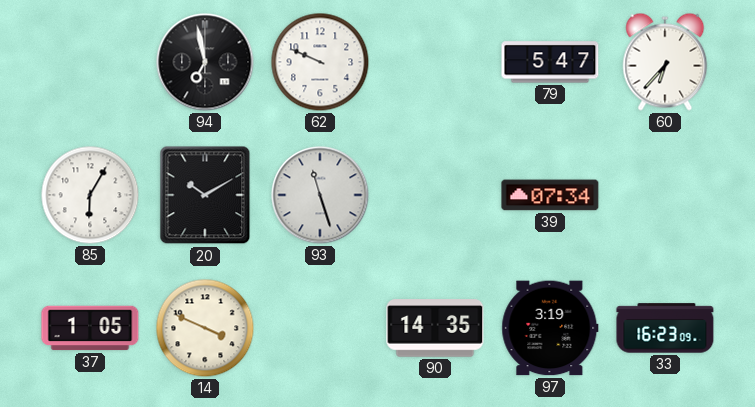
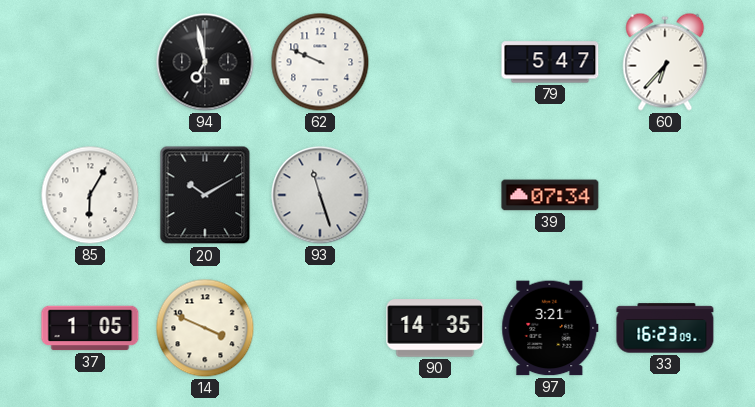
97: 3:19 -> 3:21
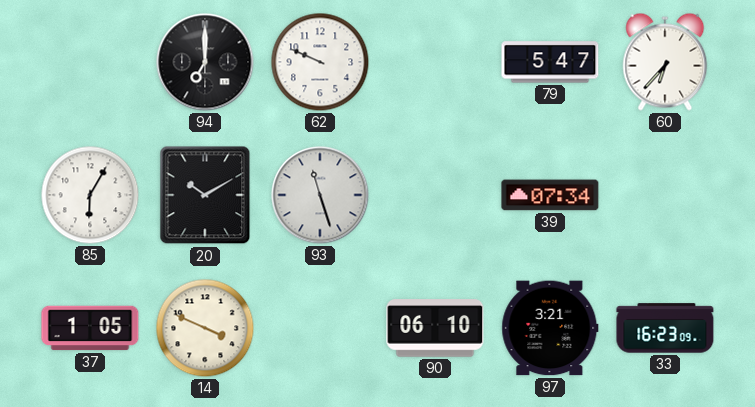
94: 6:58 -> 7:00
90: 14:35 -> 06:10
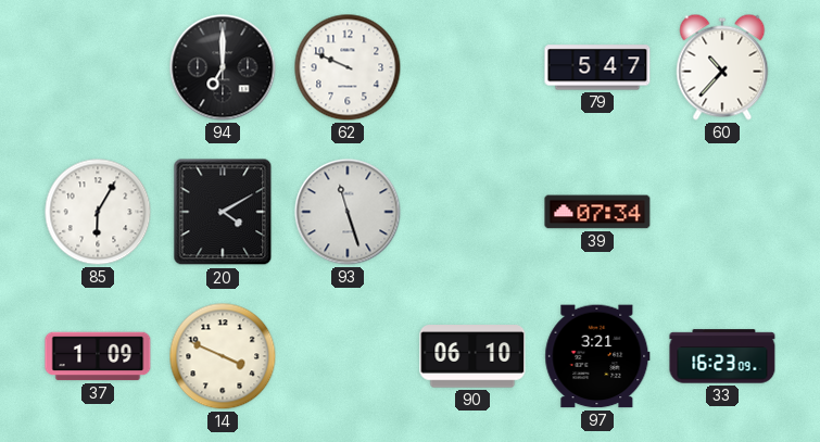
60: 6:37 -> 10:37
20: 10:10 -> 4:10
37: 1:05 -> 1:09
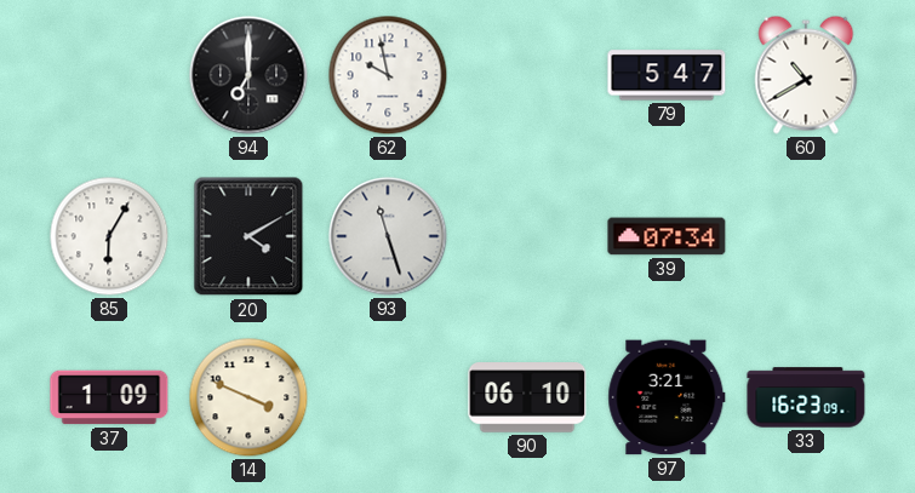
62: 9:49 -> 9:58
60: 10:37 -> 10:40
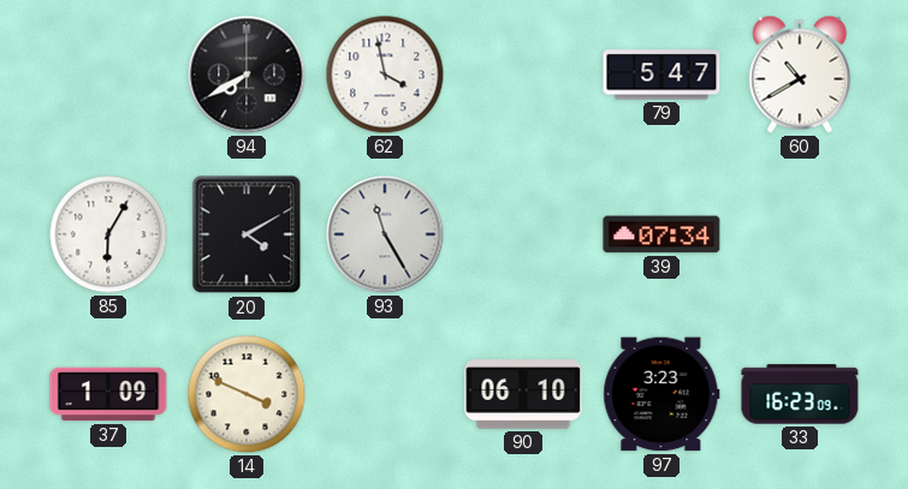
94: 7:00 -> 7:40
62: 9:58 -> 3:58
93: 11:27 -> 11:25
97: 3:21 -> 3:23
